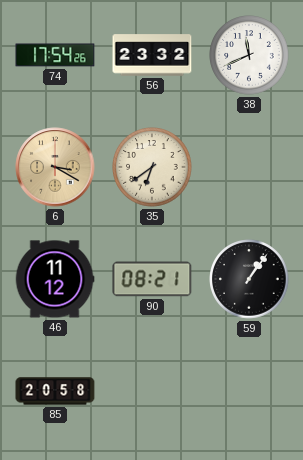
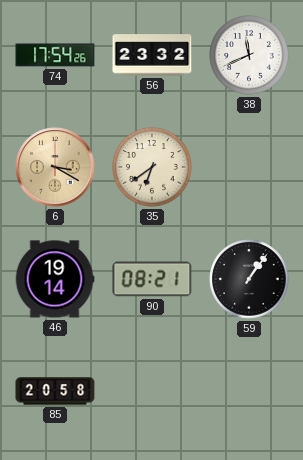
46: 11:12 -> 19:14
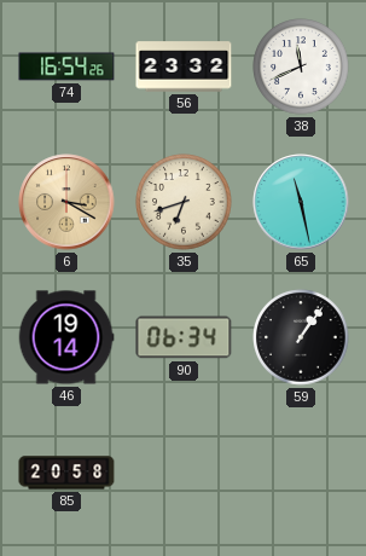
74: 17:54 -> 16:54
35: 6:39 -> 6:42
65: none -> 11:28
90: 08:21 -> 06:34
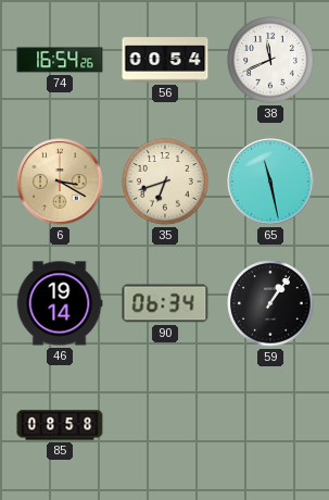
56: 23:32 -> 00:54
85: 20:58 -> 08:58
